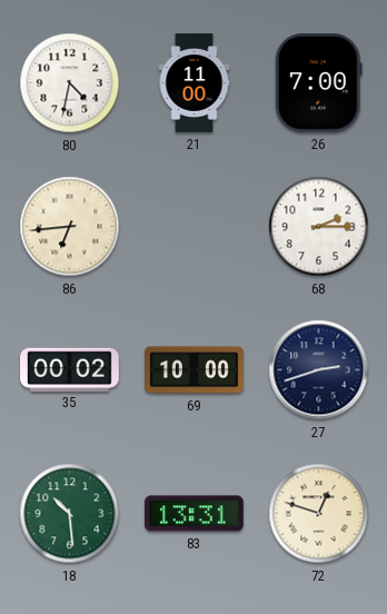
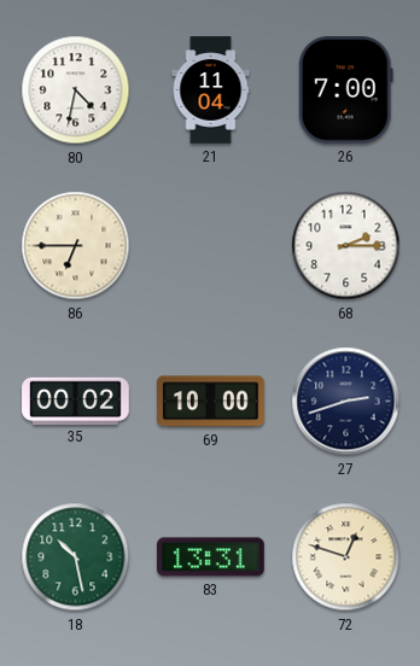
21: 11:00 -> 11:04
86: 6:44 -> 6:45
18: 10:29 -> 10:28
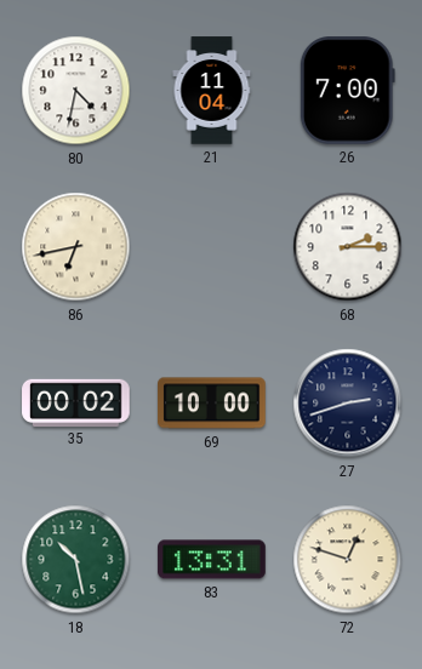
86: 6:45 -> 6:43
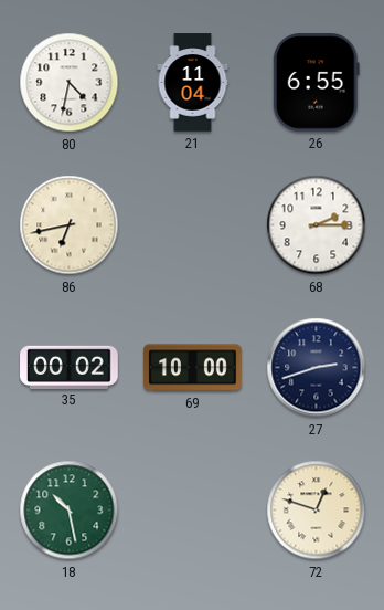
26: 7:00 -> 6:55
83: 13:31 -> none
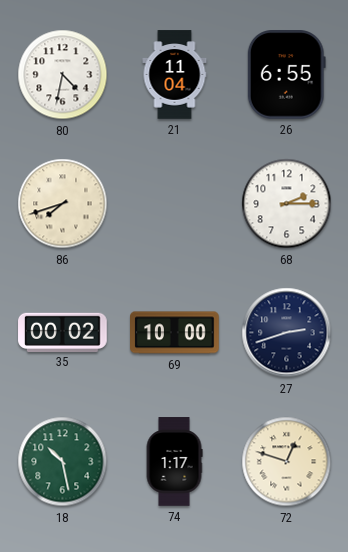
86: 6:43 -> 7:42
74: none -> 1:17
